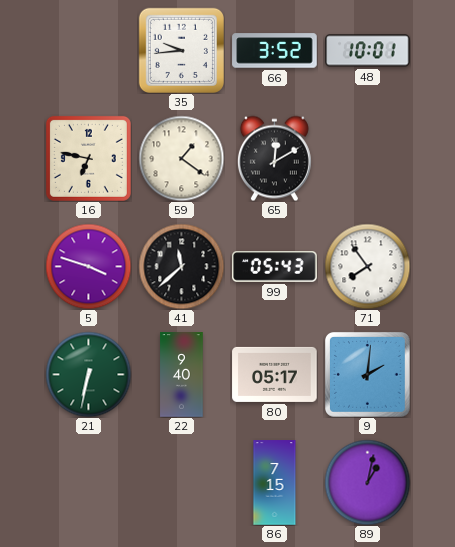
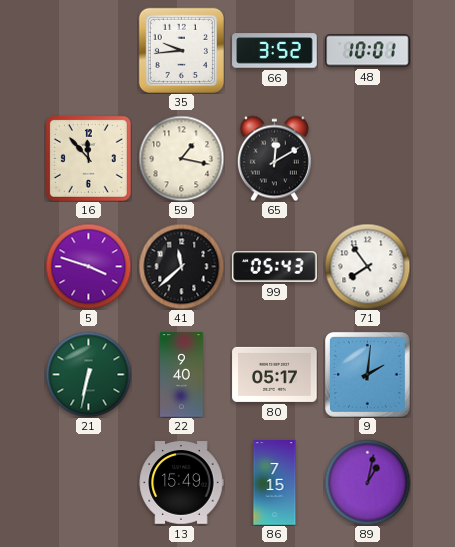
16: 6:47 -> 11:53
59: 1:21 -> 1:17
13: none -> 15:49
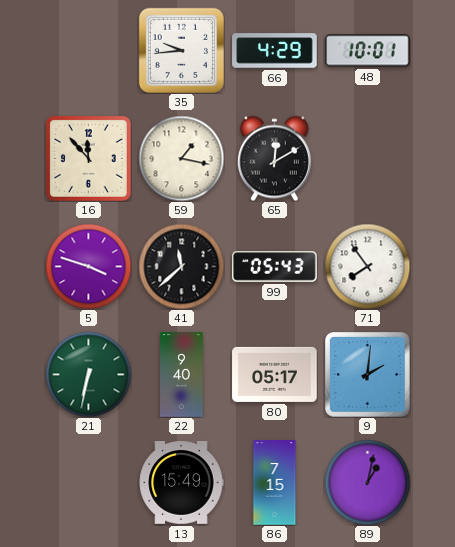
66: 3:52 -> 4:29
